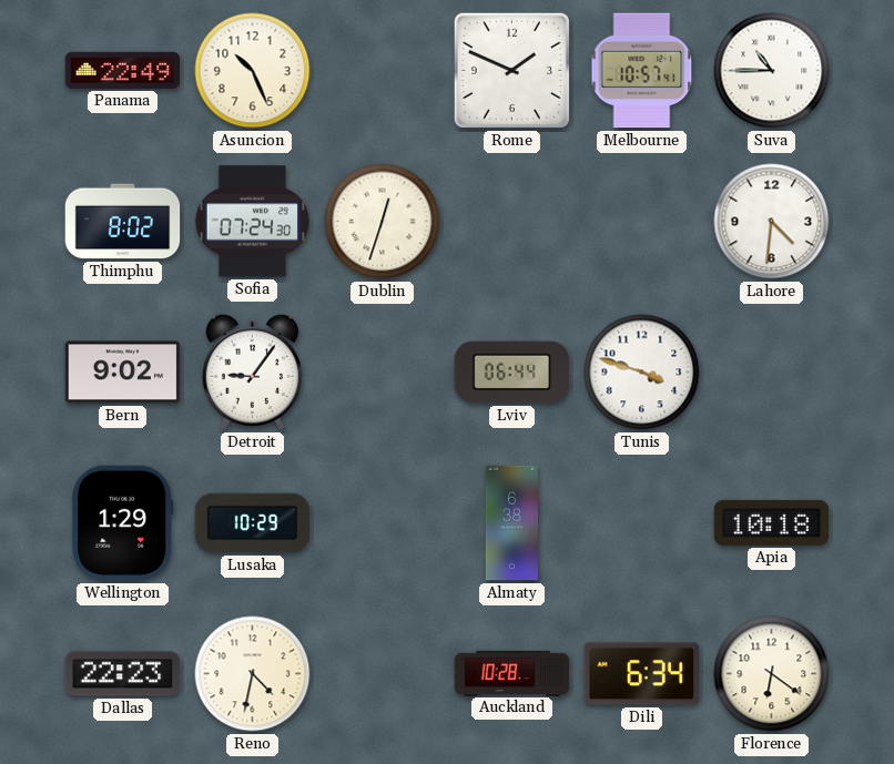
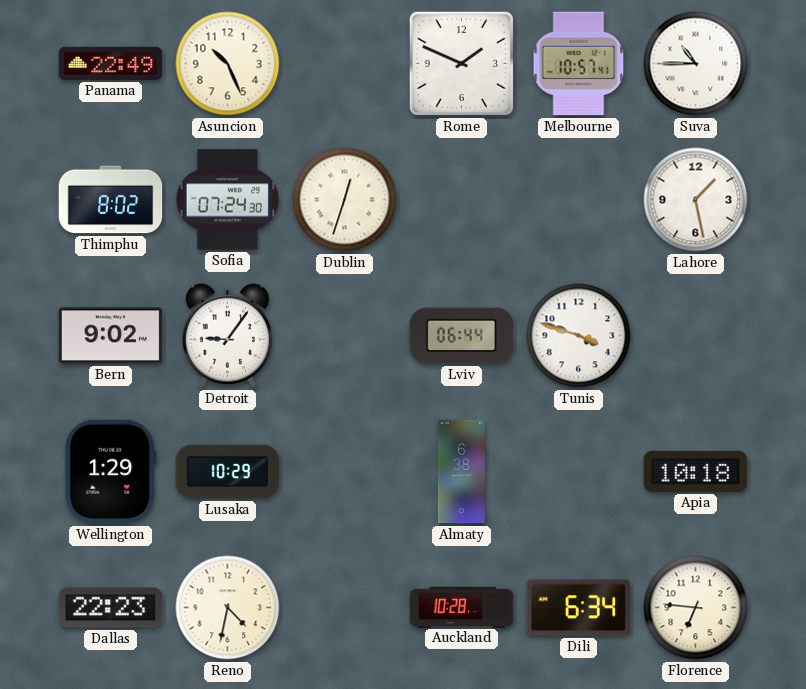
Lahore: 4:31 -> 1:28
Florence: 6:21 -> 6:46
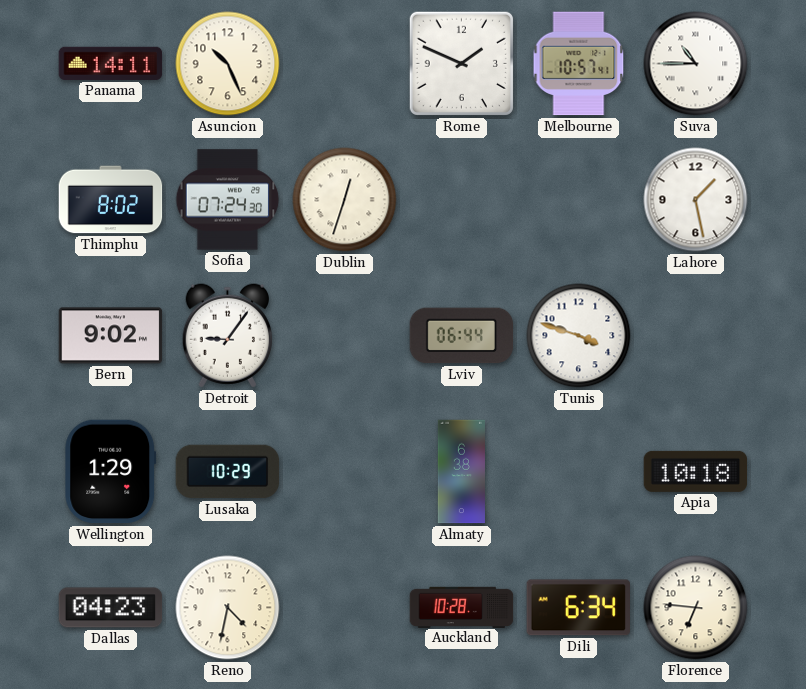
Panama: 22:49 -> 14:11
Dallas: 22:23 -> 04:23
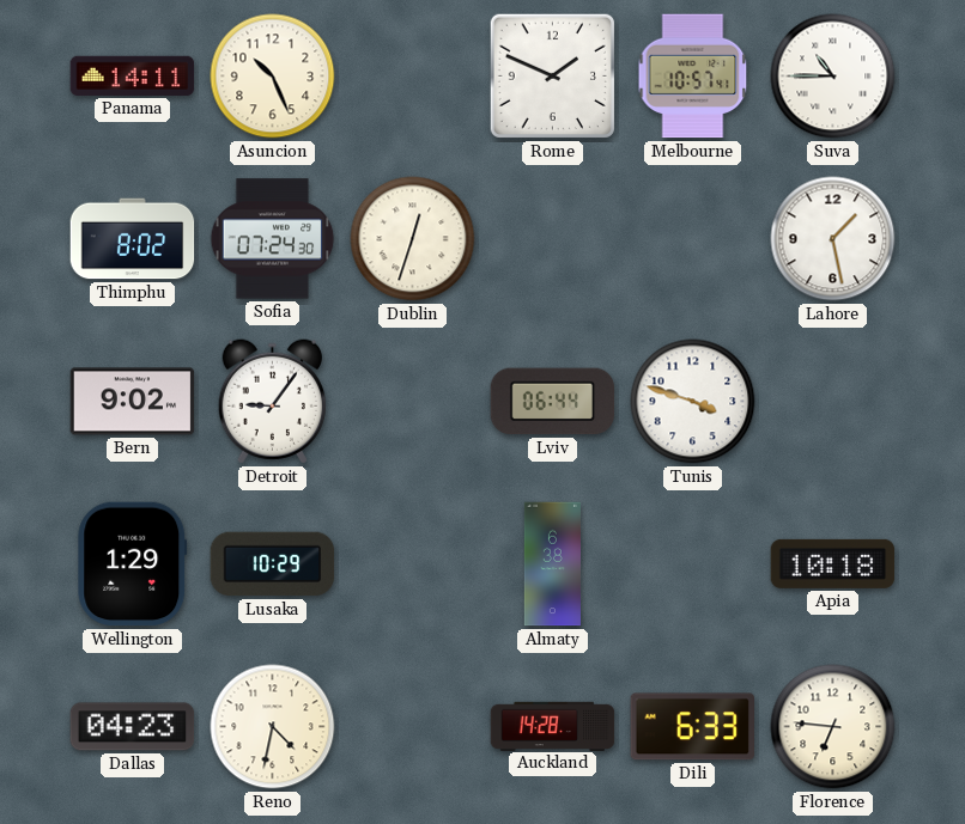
Auckland: 10:28 -> 14:28
Dili: 6:34 -> 6:33
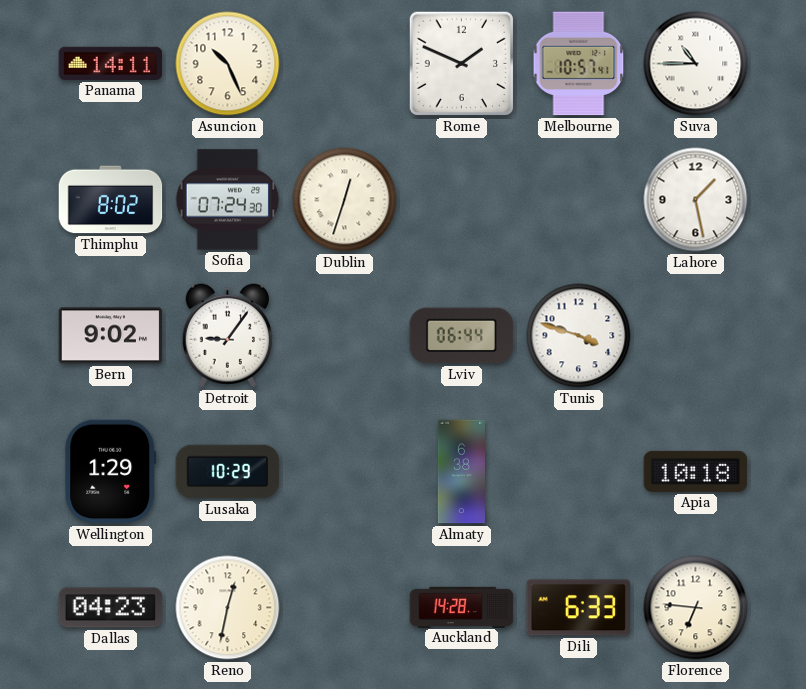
Reno: 4:32 -> 12:32
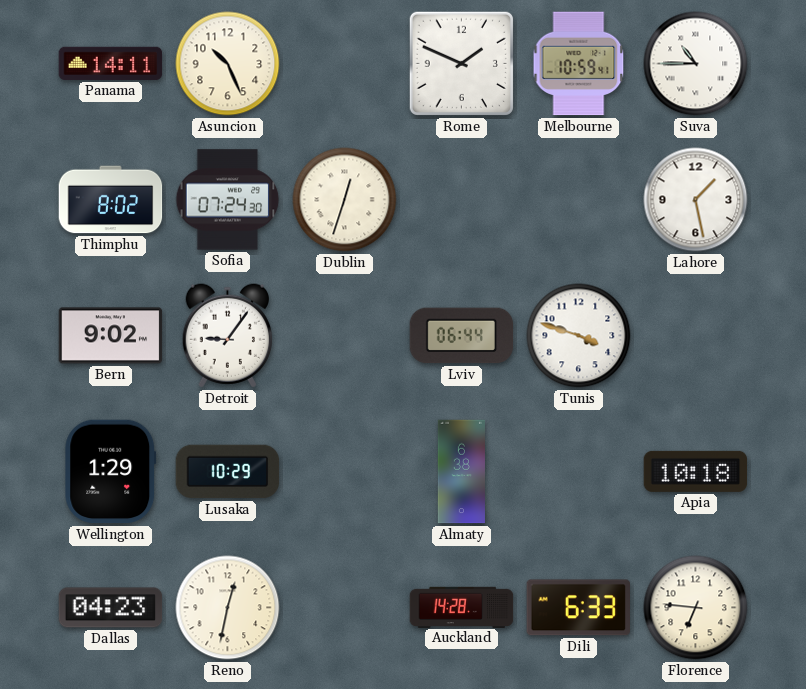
Melbourne: 10:57 -> 10:59
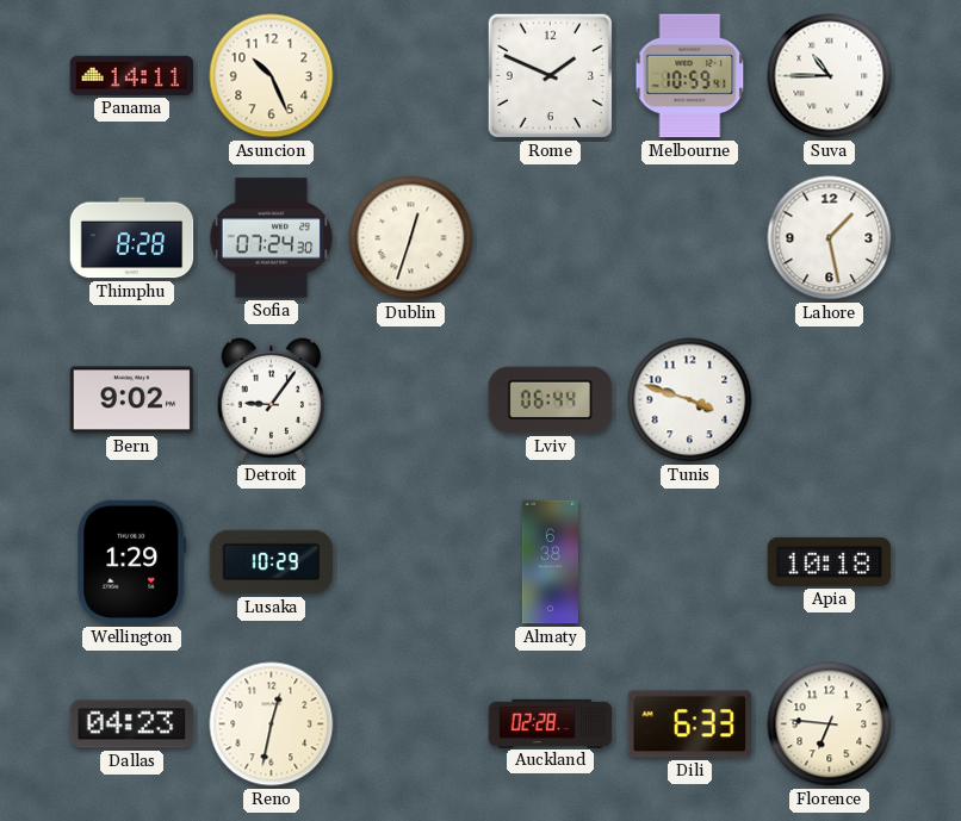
Thimphu: 8:02 -> 8:28
Auckland: 14:28 -> 02:28
